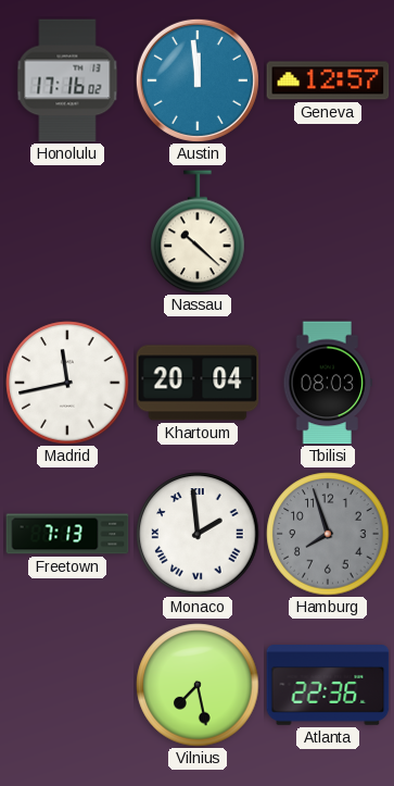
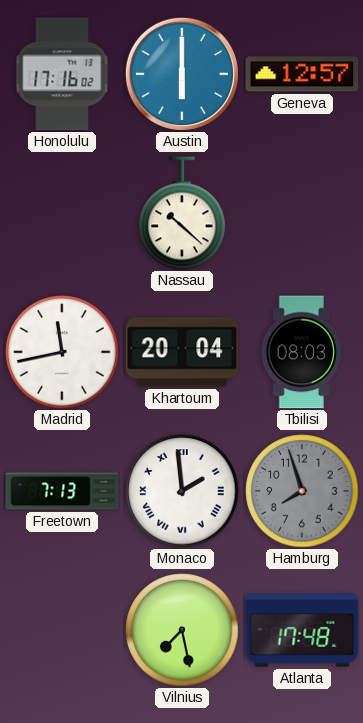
Austin: 11:59 -> 6:00
Atlanta: 22:36 -> 17:48
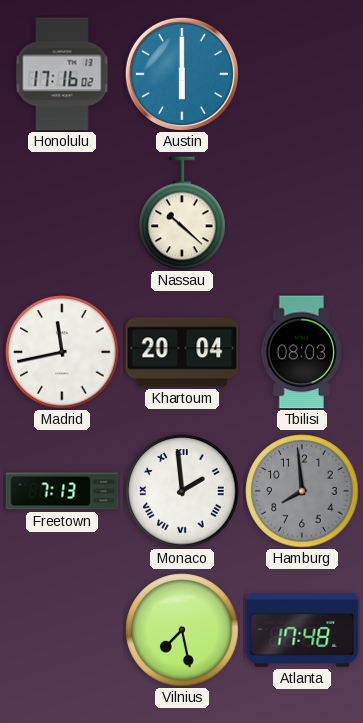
Geneva: 12:57 -> none
Hamburg: 7:57 -> 7:59
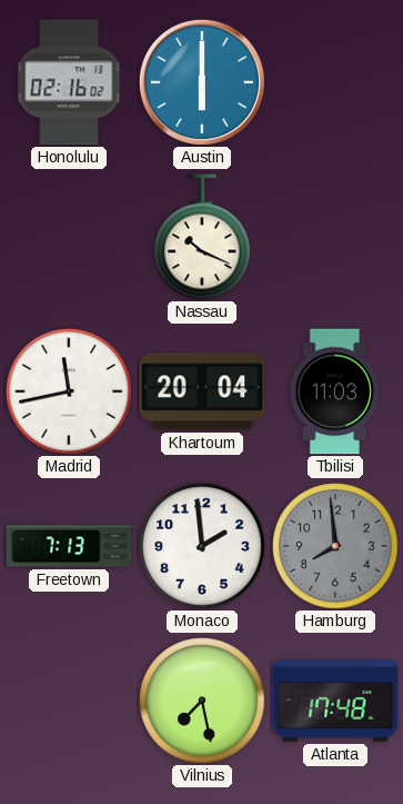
Honolulu: 17:16 -> 02:16
Nassau: 10:22 -> 10:19
Tbilisi: 08:03 -> 11:03
Monaco numerals: Roman -> Arabic
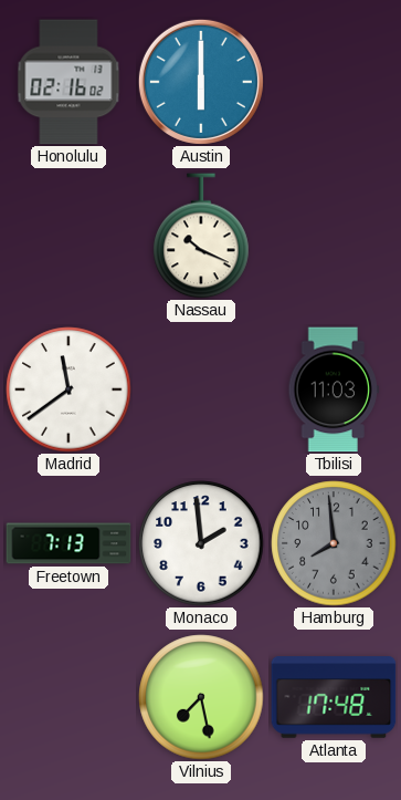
Madrid: 11:43 -> 11:39
Khartoum: 20:04 -> none
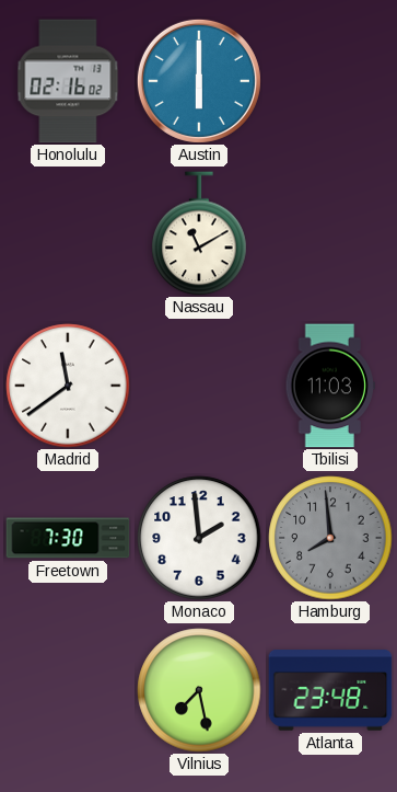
Nassau: 10:19 -> 11:10
Freetown: 7:13 -> 7:30
Atlanta: 17:48 -> 23:48
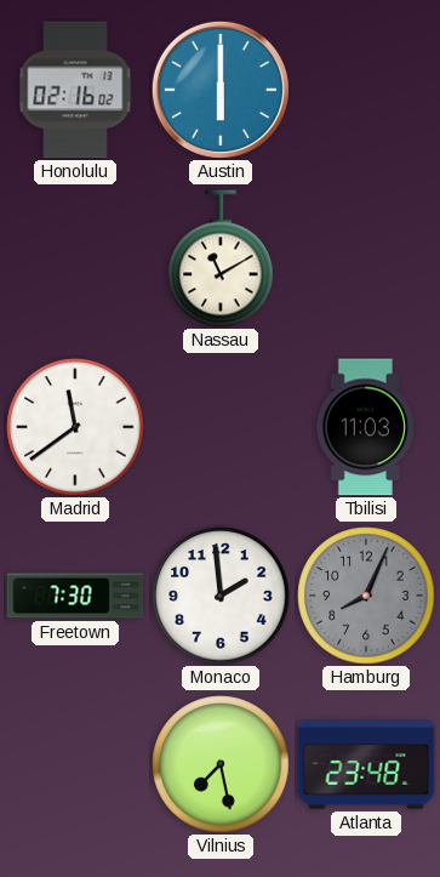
Hamburg: 7:59 -> 8:04
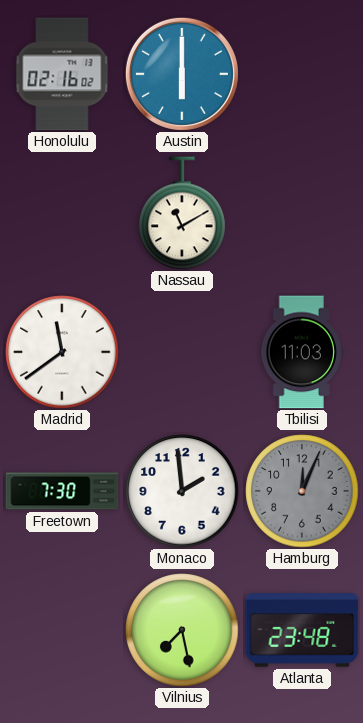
Hamburg: 8:04 -> 12:04
